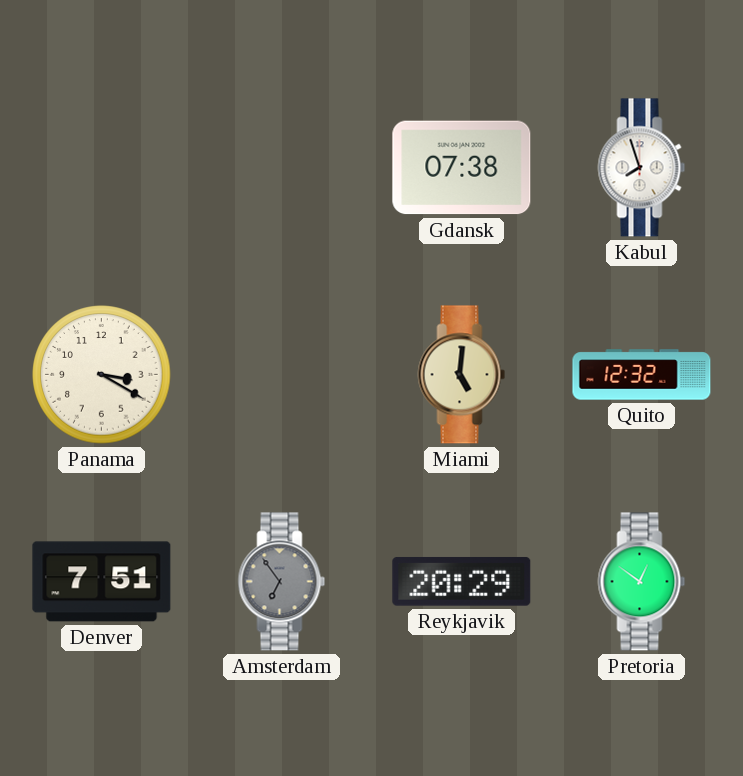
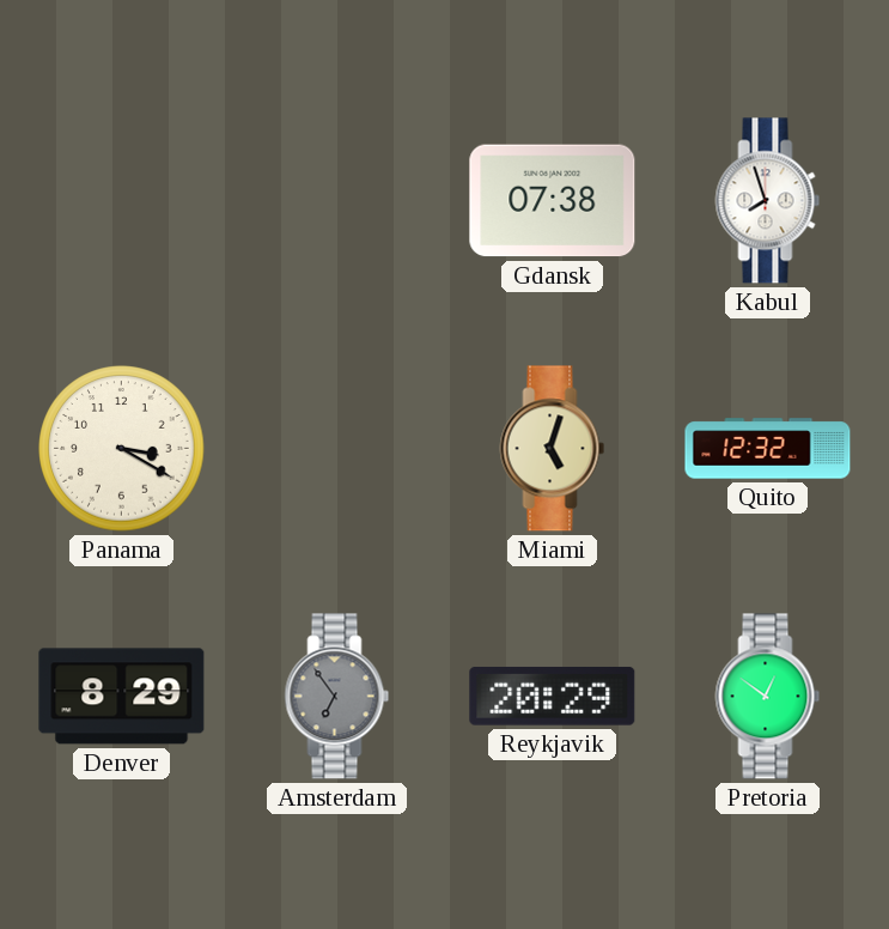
Miami: 5:01 -> 5:03
Denver: 7:51 -> 8:29
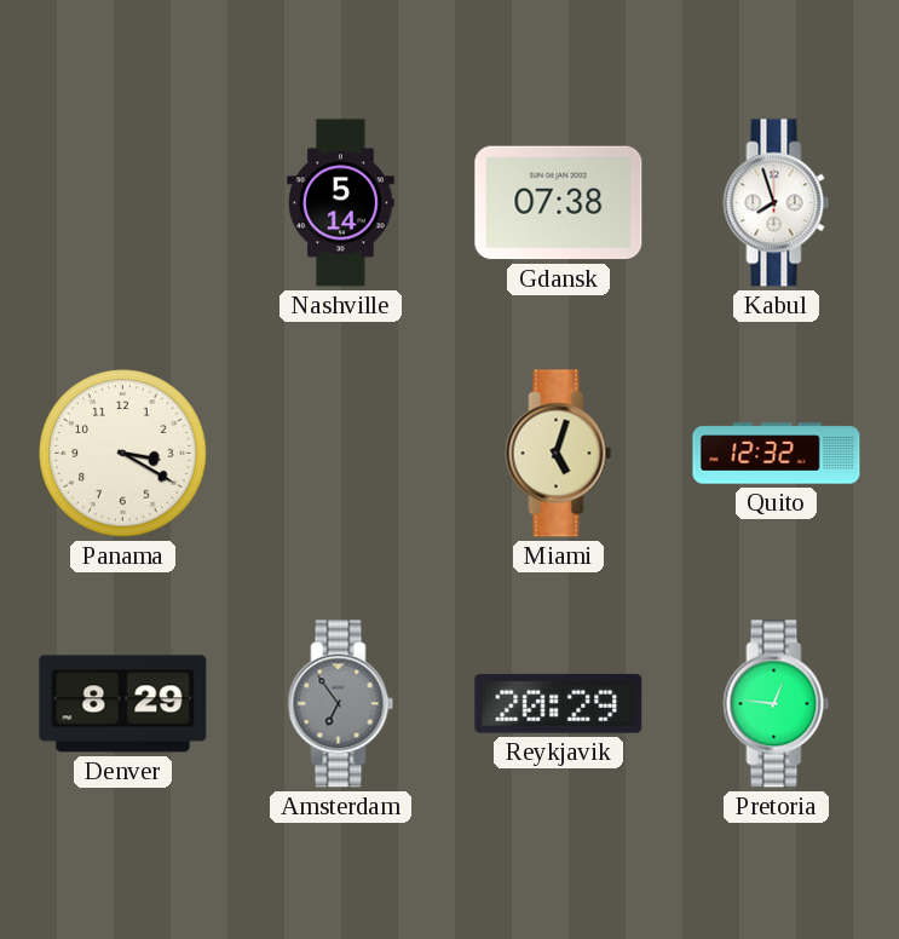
Nashville: none -> 5:14
Pretoria: 12:51 -> 12:46
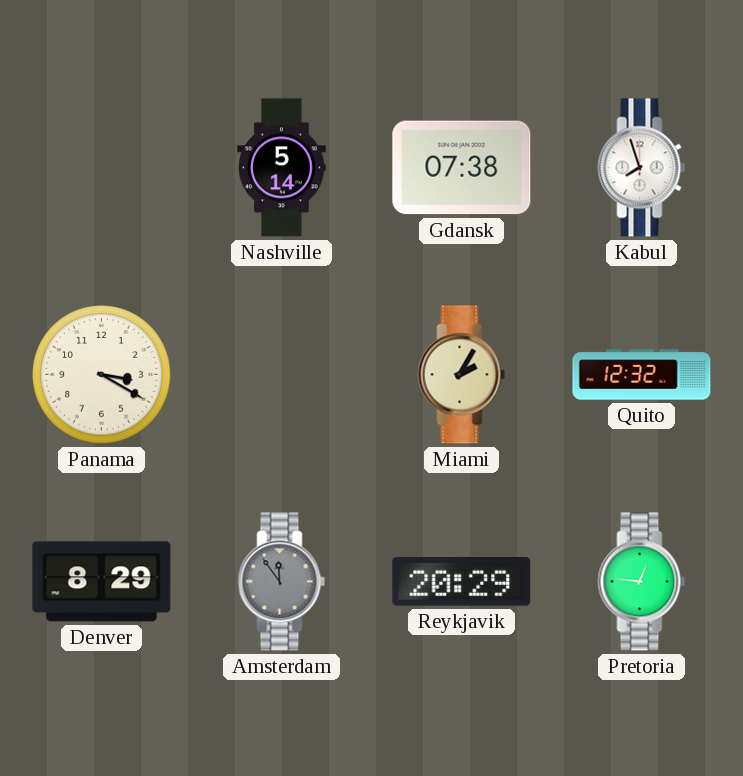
Miami: 5:03 -> 2:05
Amsterdam: 6:54 -> 11:54
